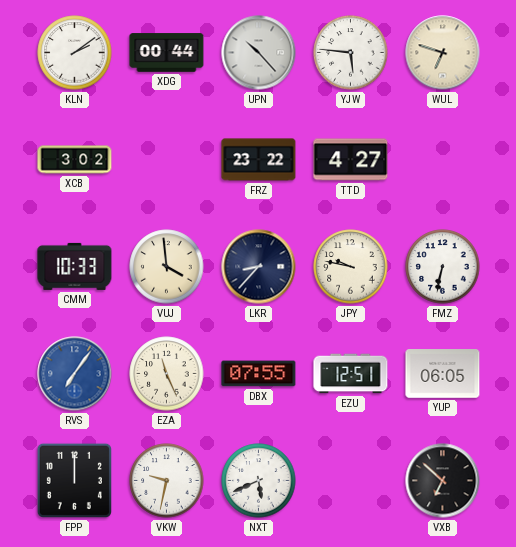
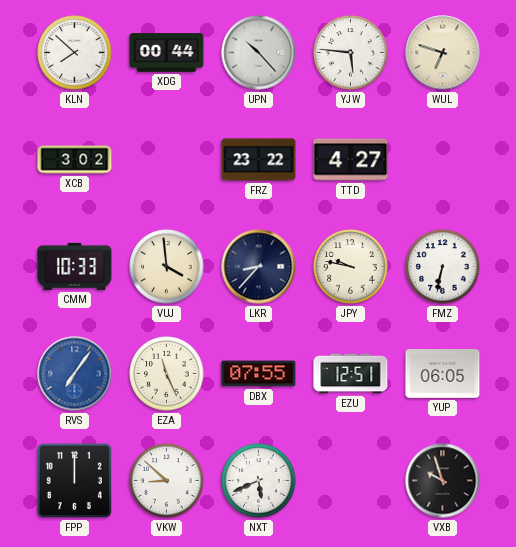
KLN: 2:09 -> 7:52
VKW: 9:32 -> 8:52
VXB: 6:52 -> 9:57
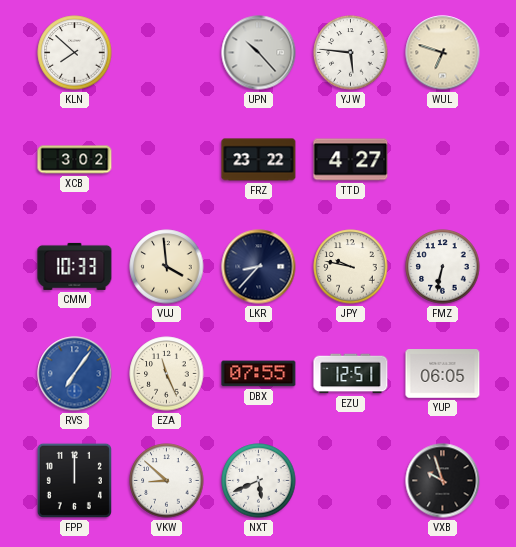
XDG: 00:44 -> none
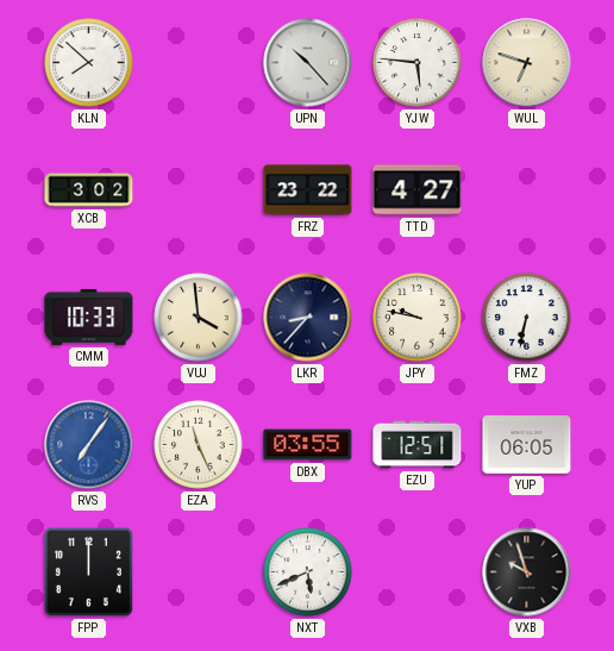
DBX: 07:55 -> 03:55
VKW: 8:52 -> none
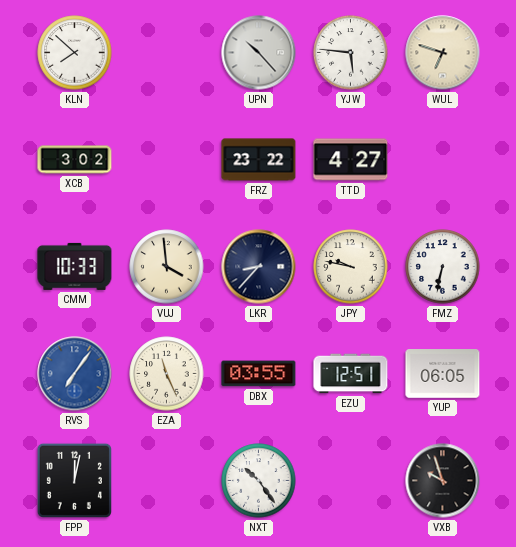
FPP: 12:00 -> 12:02
NXT: 5:41 -> 10:24
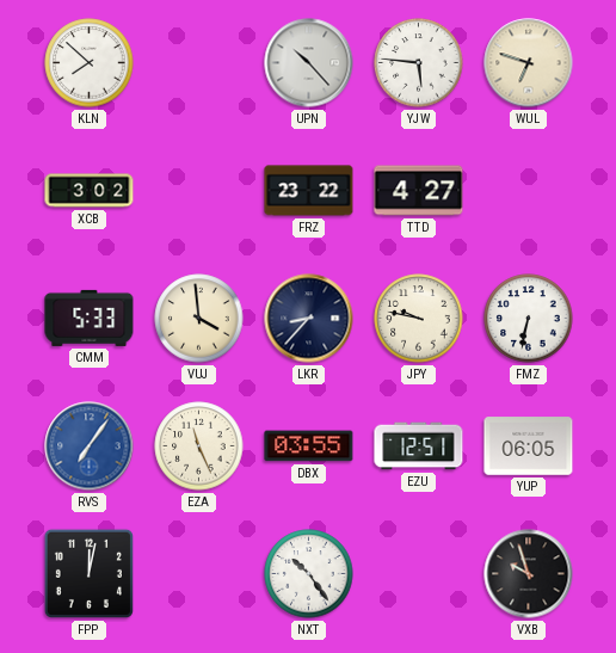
CMM: 10:33 -> 5:33
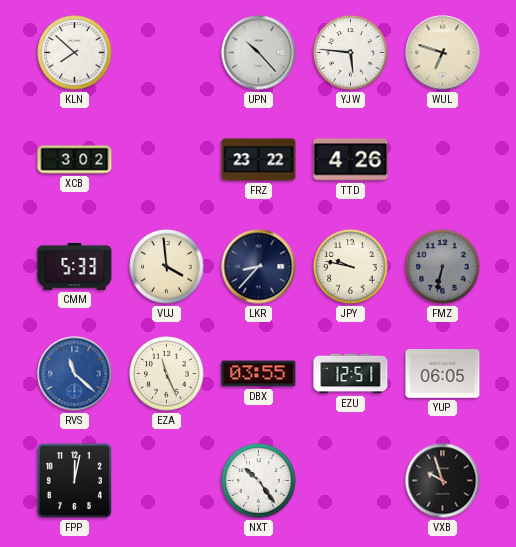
TTD: 4:27 -> 4:26
FMZ dial: white -> grey
RVS: 7:06 -> 11:22
